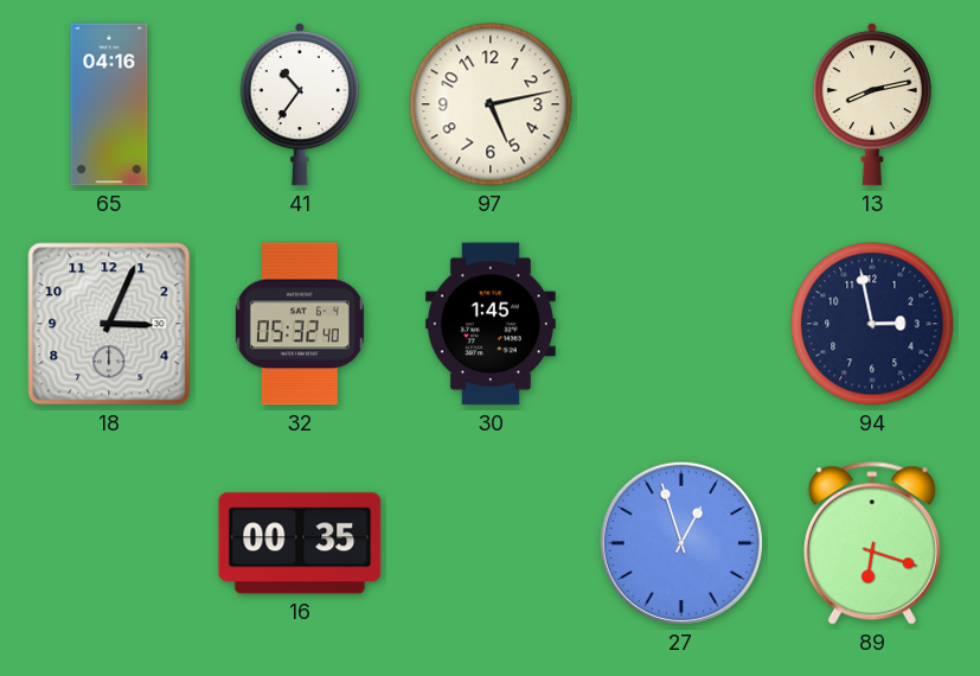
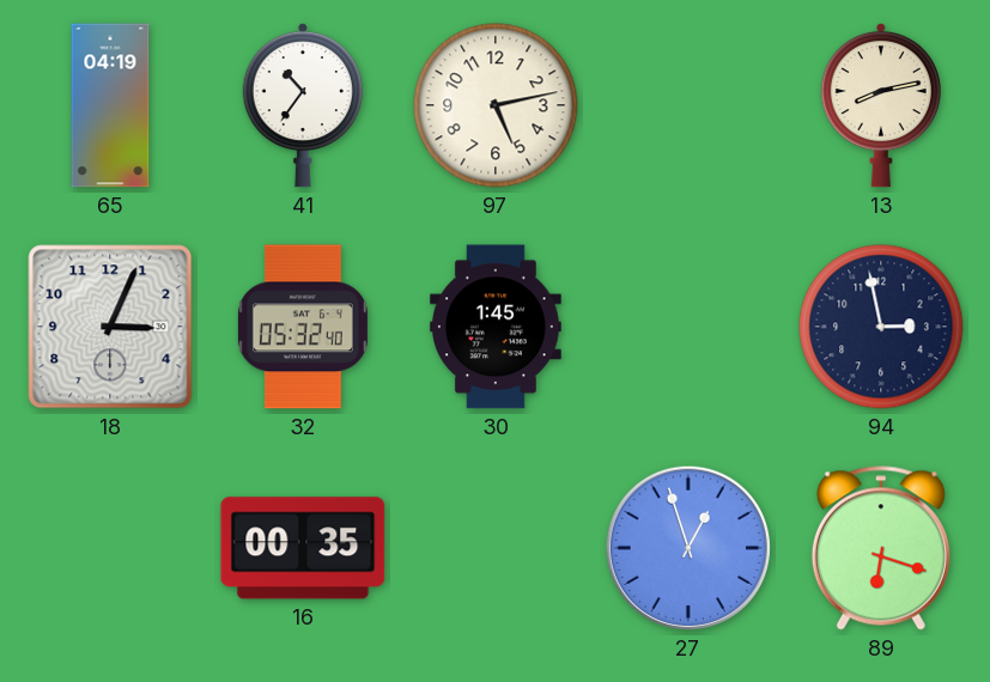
65: 04:16 -> 04:19
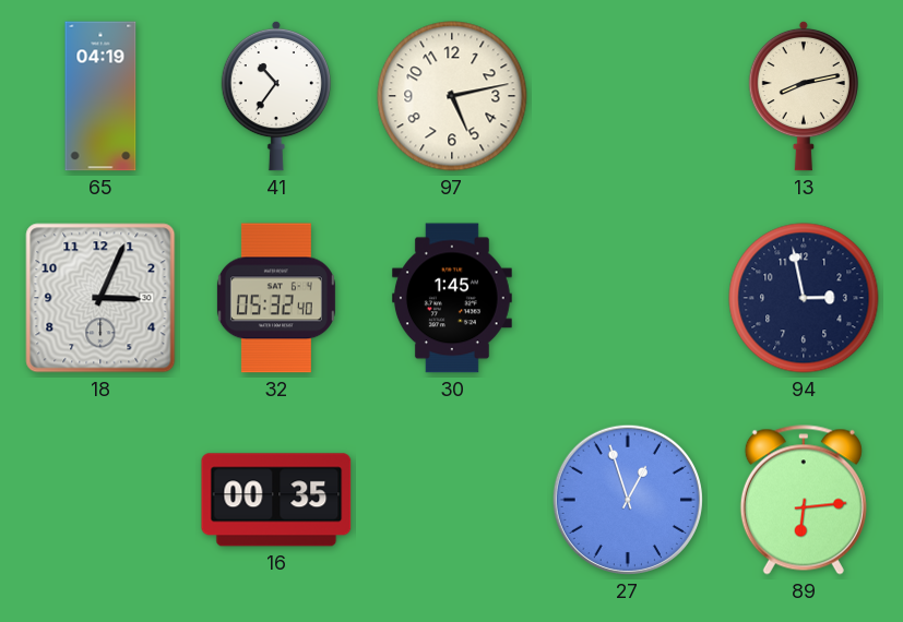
89: 6:18 -> 6:14
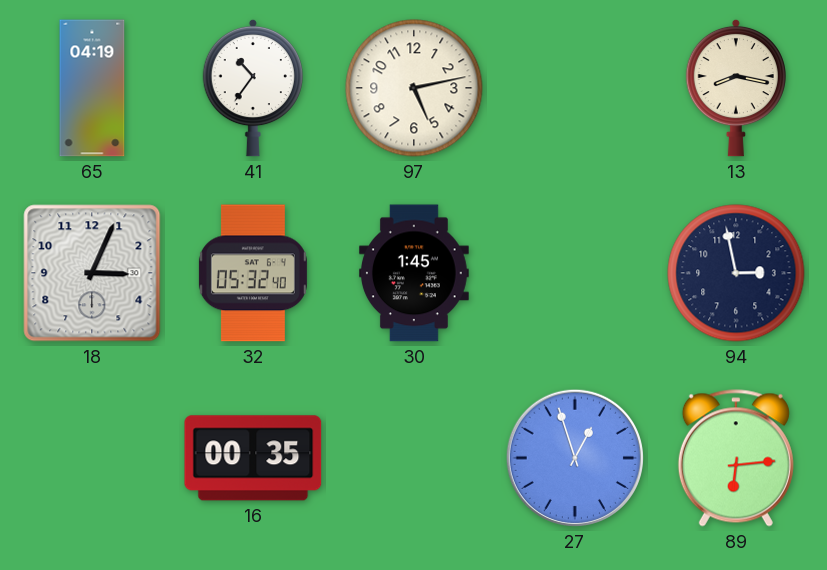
13: 8:13 -> 8:17
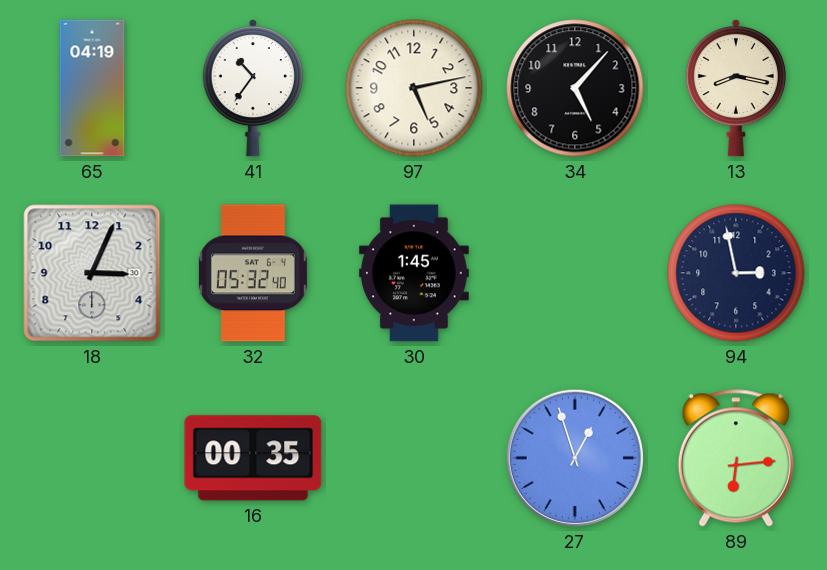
34: none -> 5:07
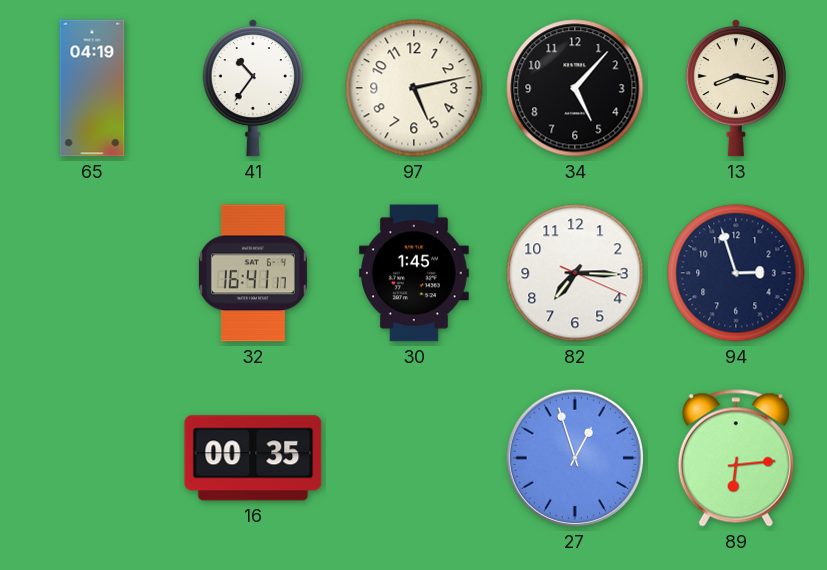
18: 3:04 -> none
32: 05:32 -> 16:41
82: none -> 7:15
94: 2:58 -> 2:57
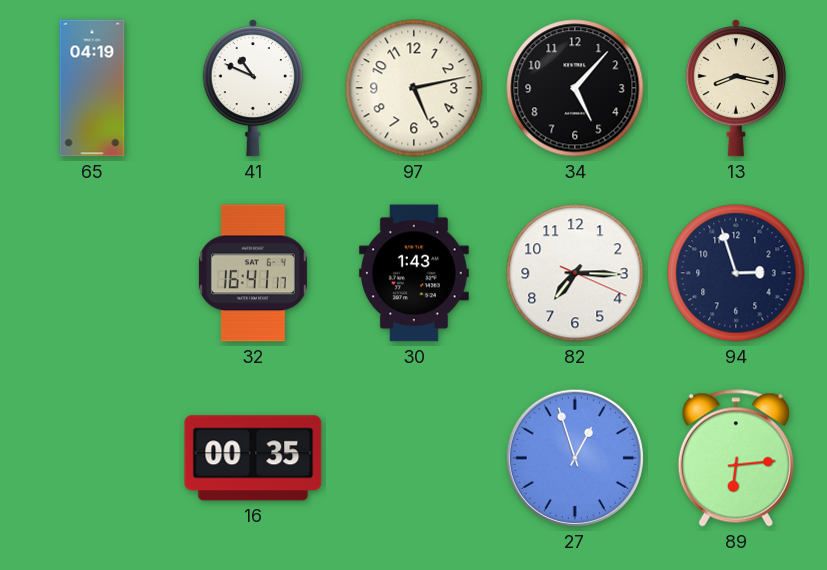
41: 10:36 -> 10:49
30: 1:45 -> 1:43
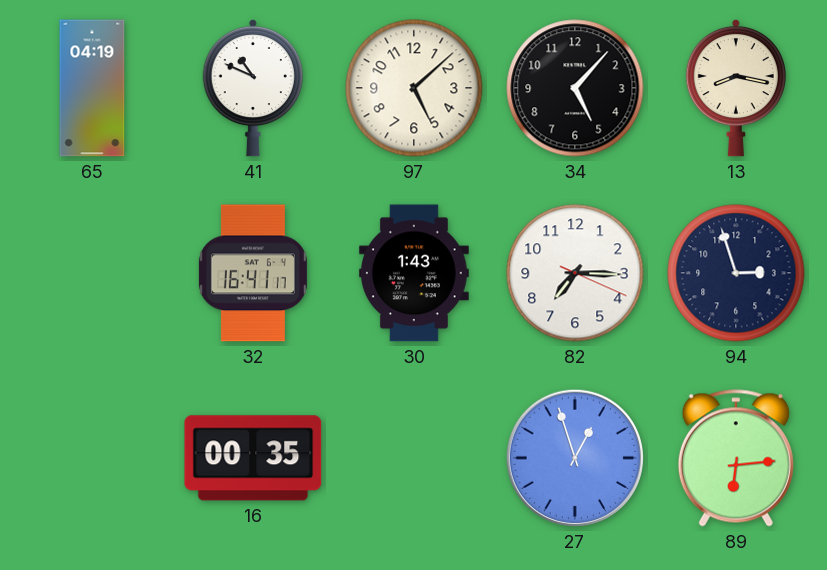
97: 5:13 -> 5:08
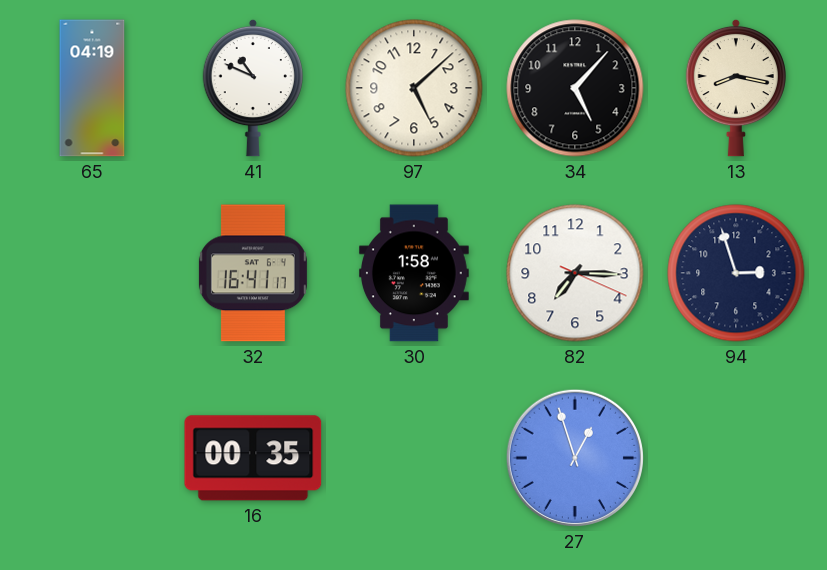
30: 1:43 -> 1:58
89: 6:14 -> none
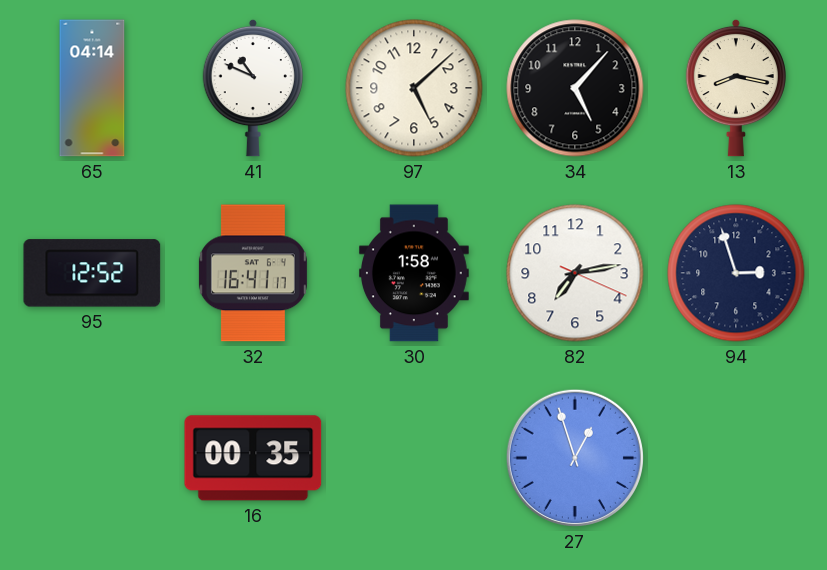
65: 04:19 -> 04:14
95: none -> 12:52
82: 7:15 -> 7:13
